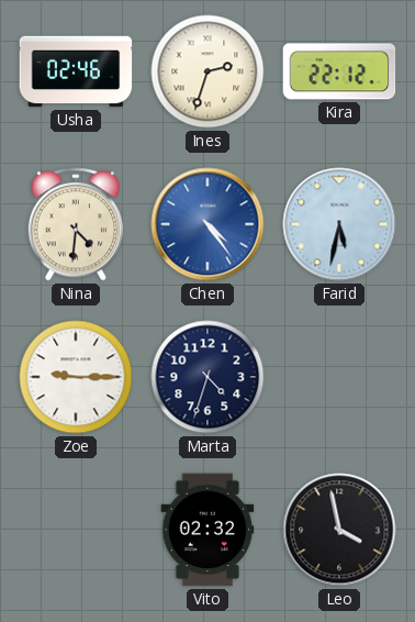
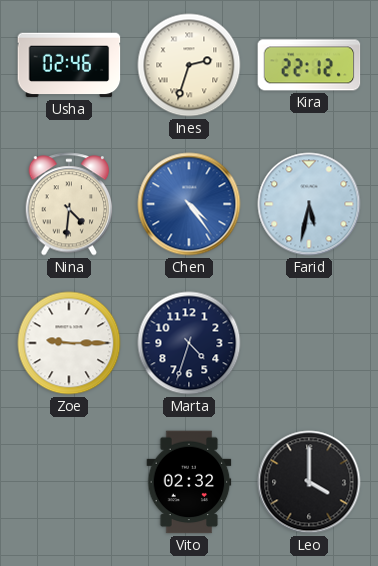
Leo: 3:58 -> 4:00
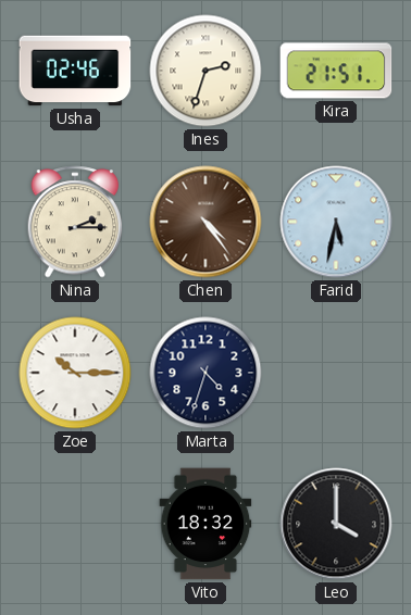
Kira: 22:12 -> 21:51
Nina: 4:31 -> 2:15
Chen dial: blue -> brown
Zoe: 9:15 -> 10:15
Vito: 02:32 -> 18:32
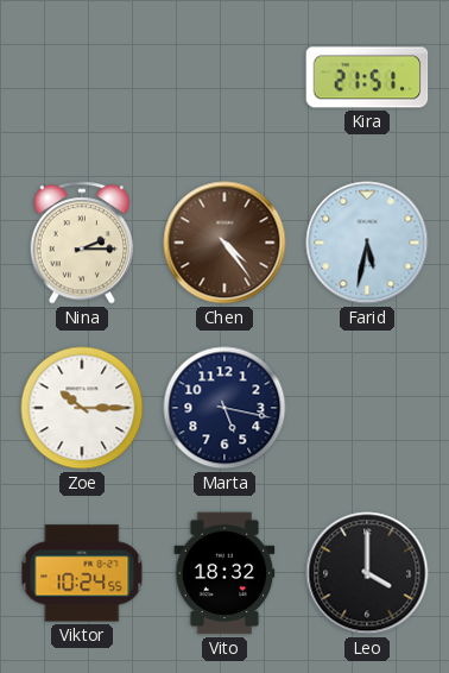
Usha: 02:46 -> none
Ines: 2:33 -> none
Marta: 4:33 -> 5:17
Viktor: none -> 10:24
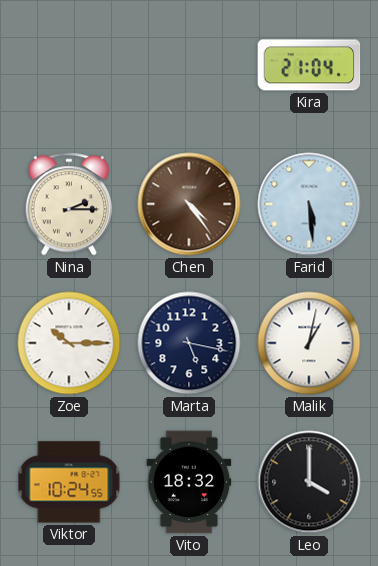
Kira: 21:51 -> 21:04
Farid: 5:32 -> 5:29
Malik: none -> 1:02
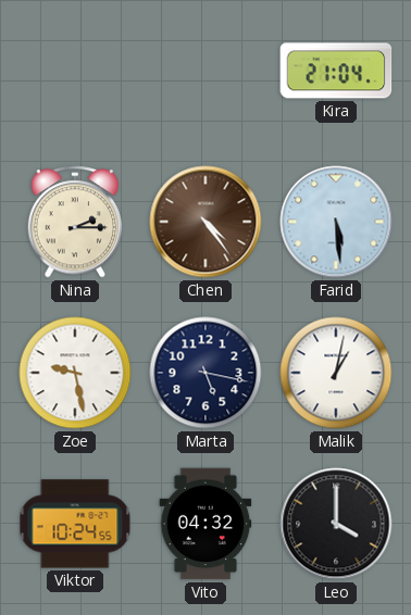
Zoe: 10:15 -> 9:28
Vito: 18:32 -> 04:32
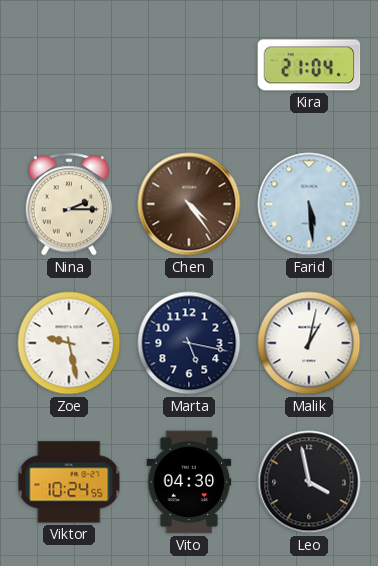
Vito: 04:32 -> 04:30
Leo: 4:00 -> 3:58
